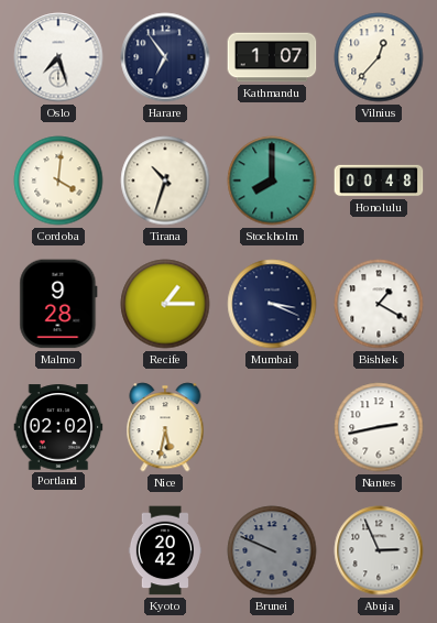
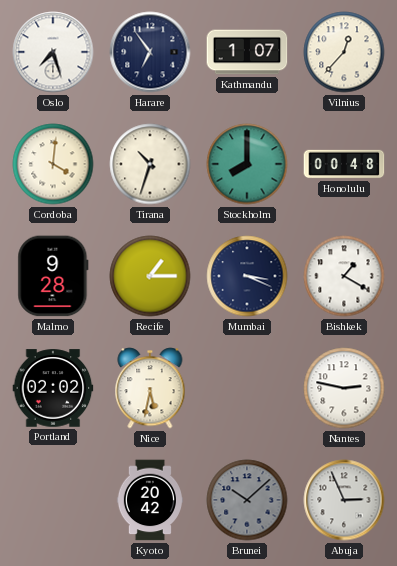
Nantes: 2:43 -> 2:47
Brunei: 9:49 -> 10:08
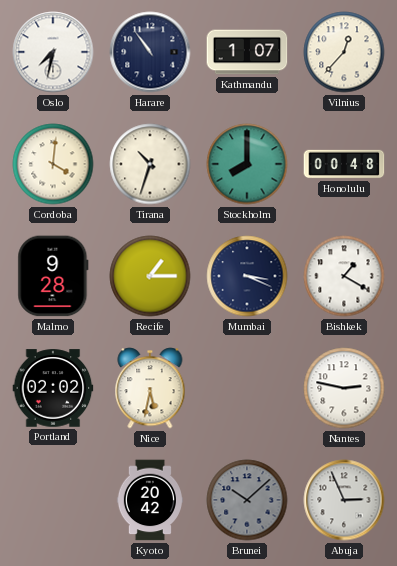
Oslo: 7:27 -> 7:32
Harare: 6:54 -> 10:54
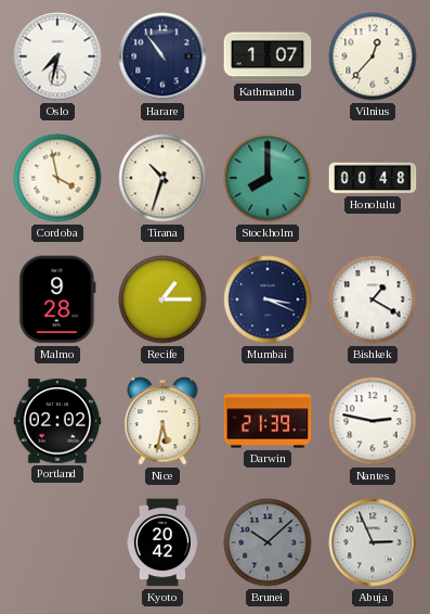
Cordoba: 4:01 -> 3:58
Darwin: none -> 21:39
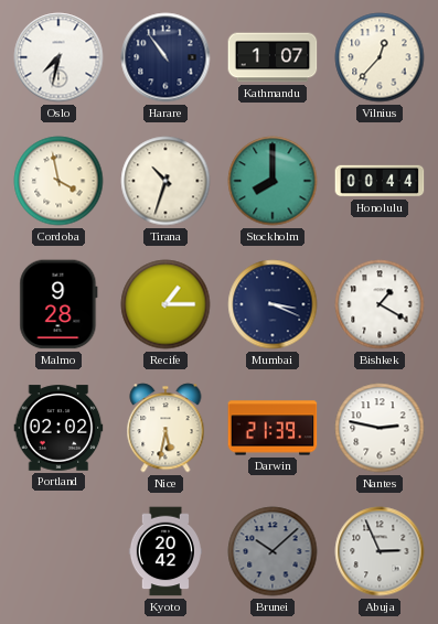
Honolulu: 00:48 -> 00:44
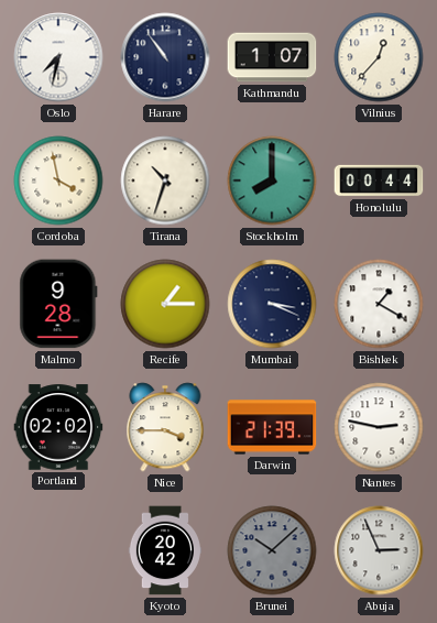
Nice: 5:32 -> 3:45
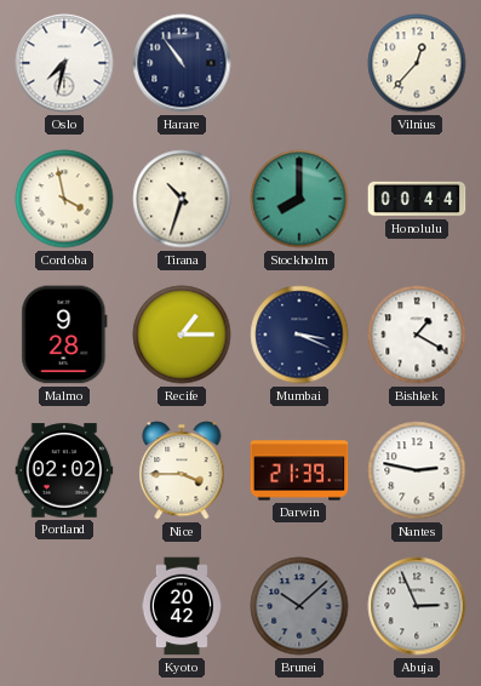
Kathmandu: 1:07 -> none
